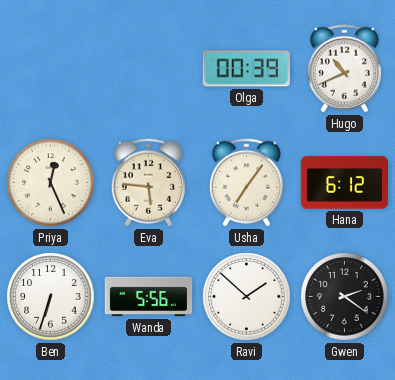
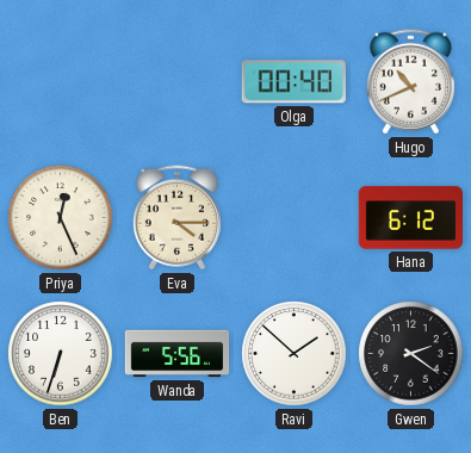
Olga: 00:39 -> 00:40
Eva: 5:46 -> 4:15
Usha: 7:06 -> none
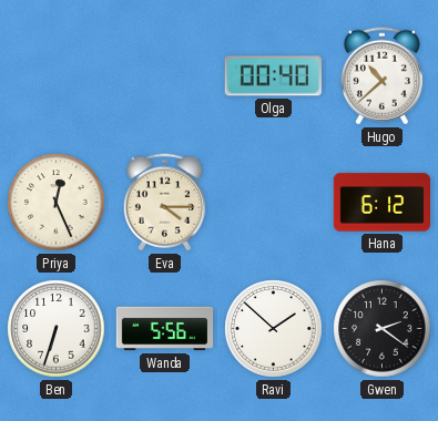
Hugo: 10:41 -> 10:38
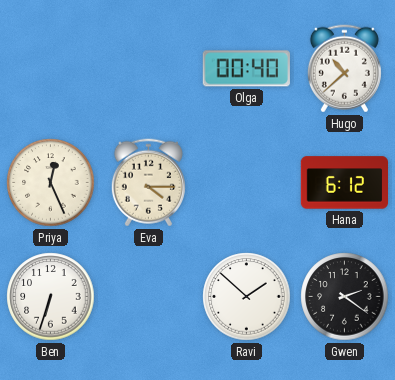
Wanda: 5:56 -> none
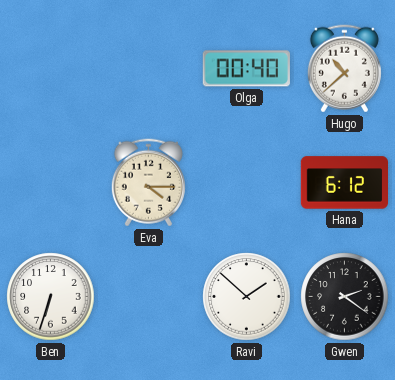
Priya: 12:26 -> none
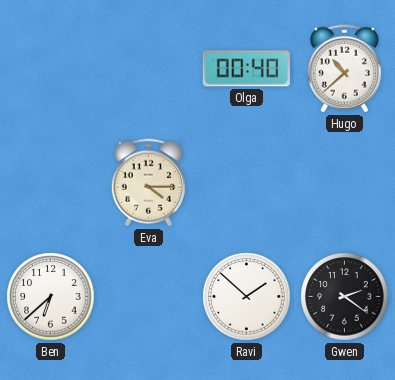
Hana: 6:12 -> none
Ben: 6:33 -> 6:38
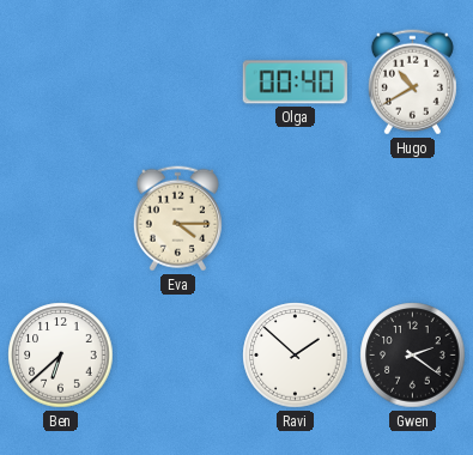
Hugo: 10:38 -> 10:40
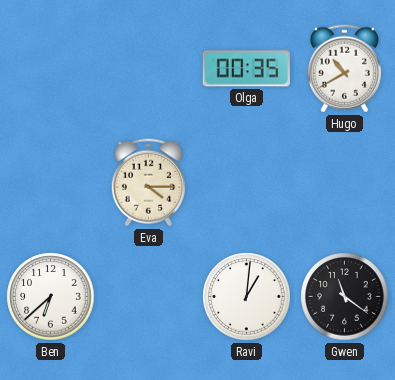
Olga: 00:40 -> 00:35
Ravi: 1:52 -> 1:01
Gwen: 2:21 -> 11:21
